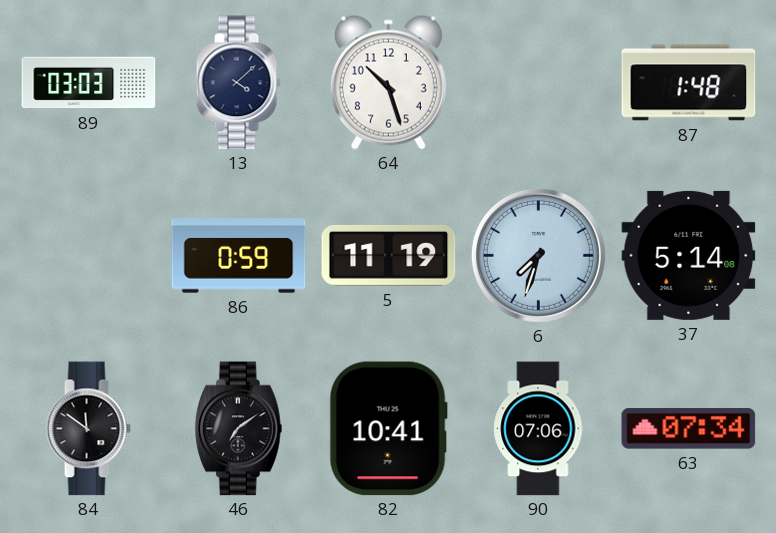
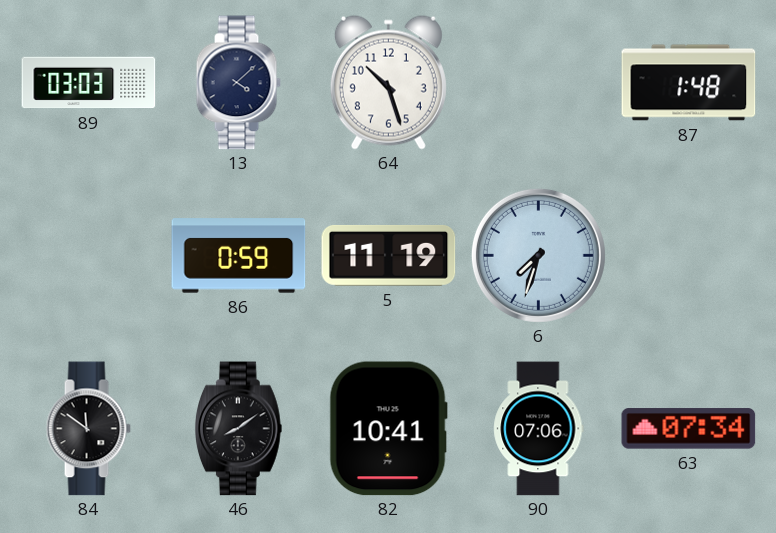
37: 5:14 -> none
46: 7:09 -> 8:09
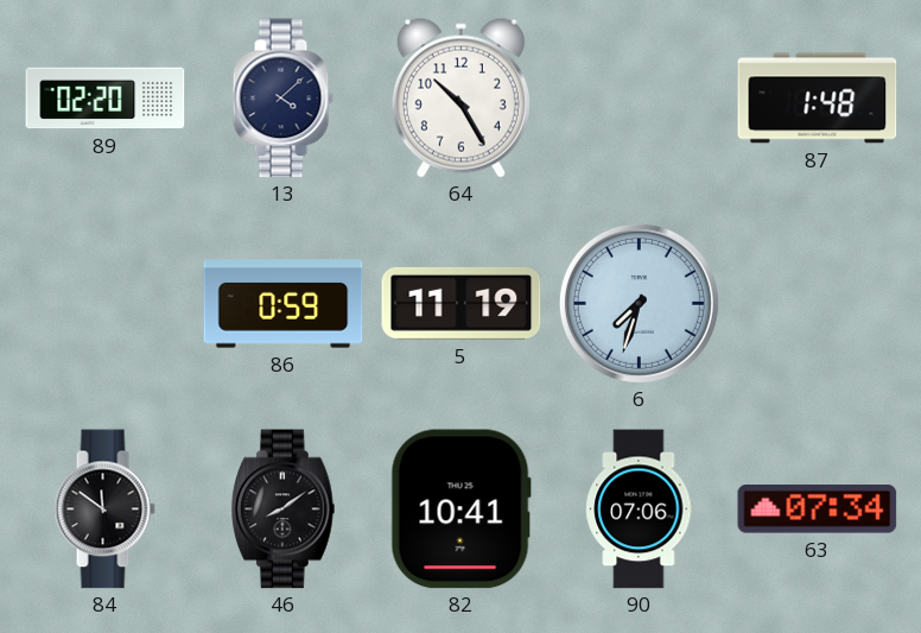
89: 03:03 -> 02:20
64: 10:27 -> 10:25
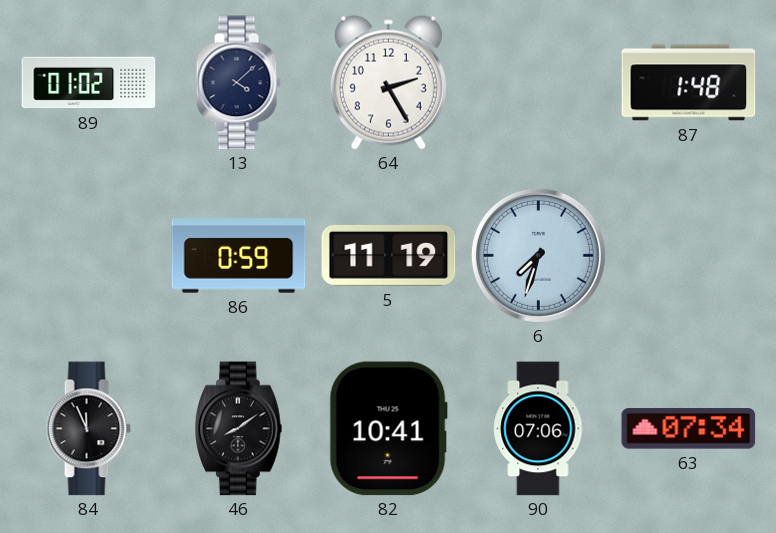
89: 02:20 -> 01:02
64: 10:25 -> 2:25
84: 11:51 -> 11:56
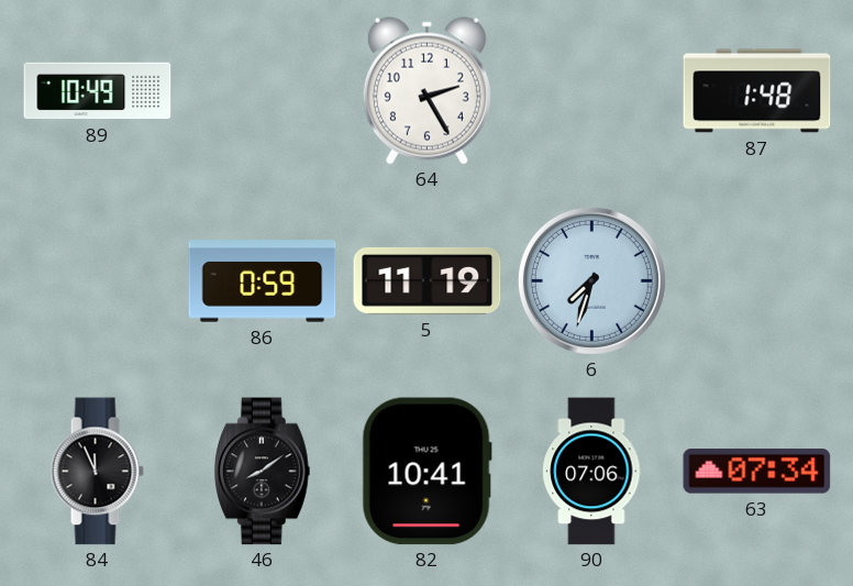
89: 01:02 -> 10:49
13: 4:08 -> none
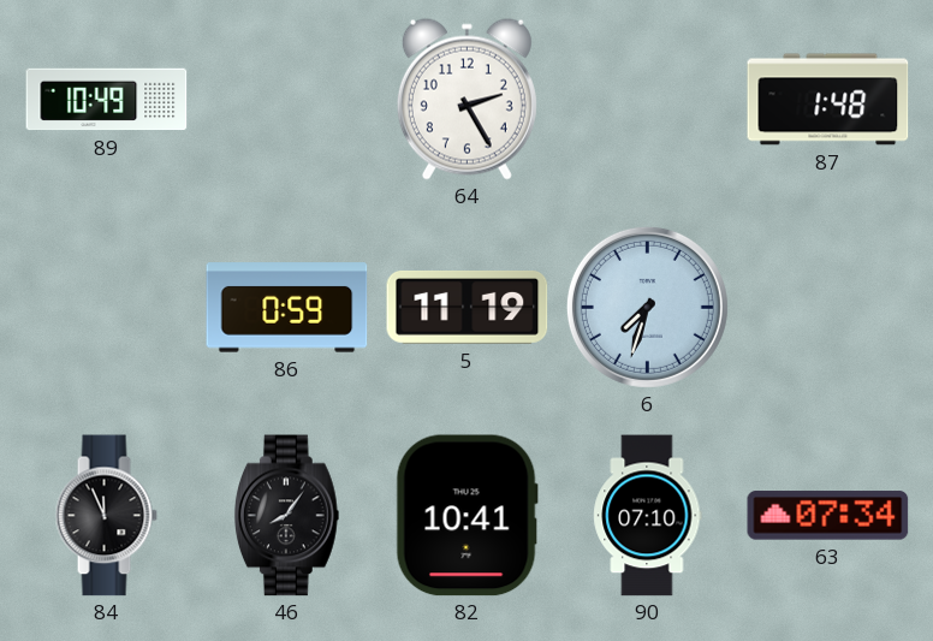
46: 8:09 -> 8:06
90: 07:06 -> 07:10
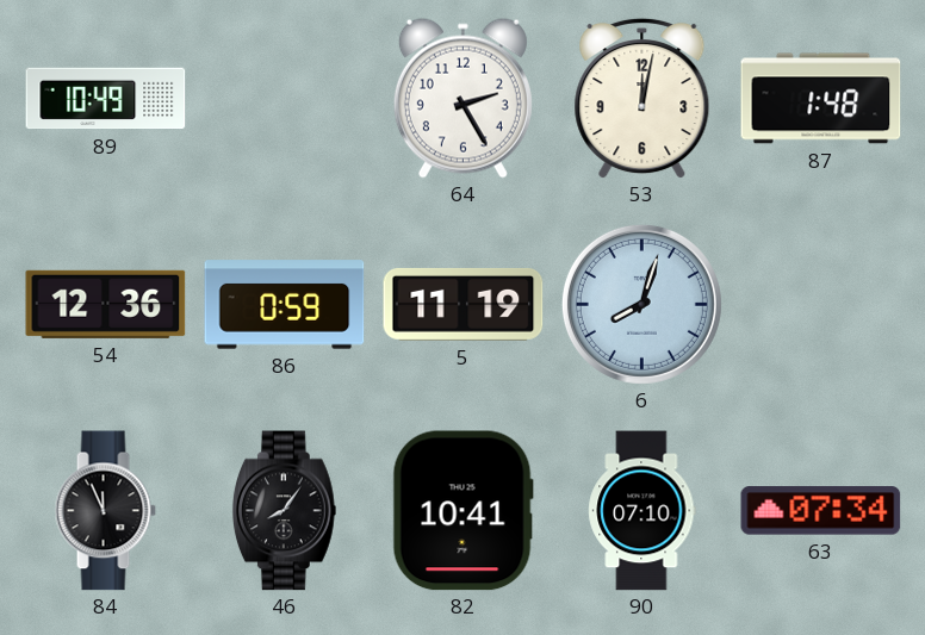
53: none -> 12:02
54: none -> 12:36
6: 7:33 -> 8:03
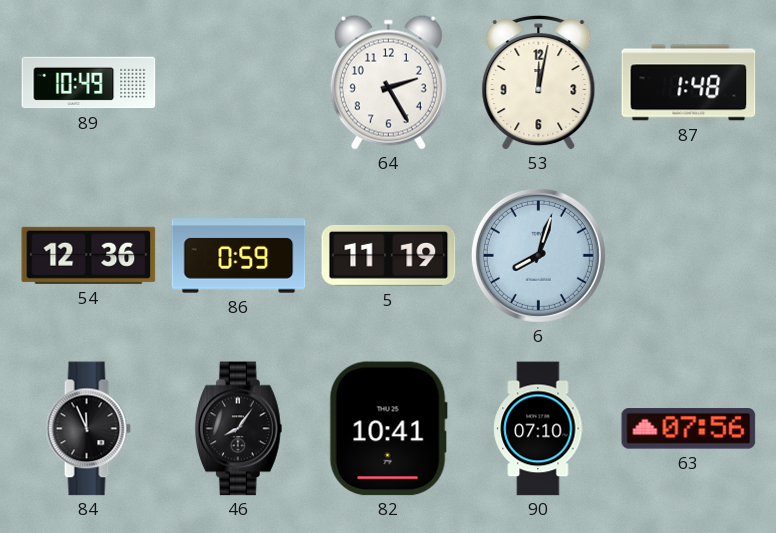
63: 07:34 -> 07:56
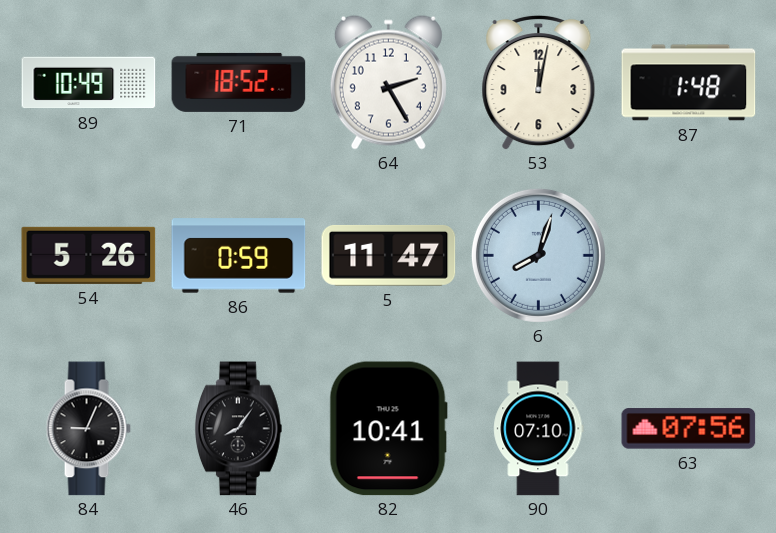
71: none -> 18:52
54: 12:36 -> 5:26
5: 11:19 -> 11:47
84: 11:56 -> 9:04
